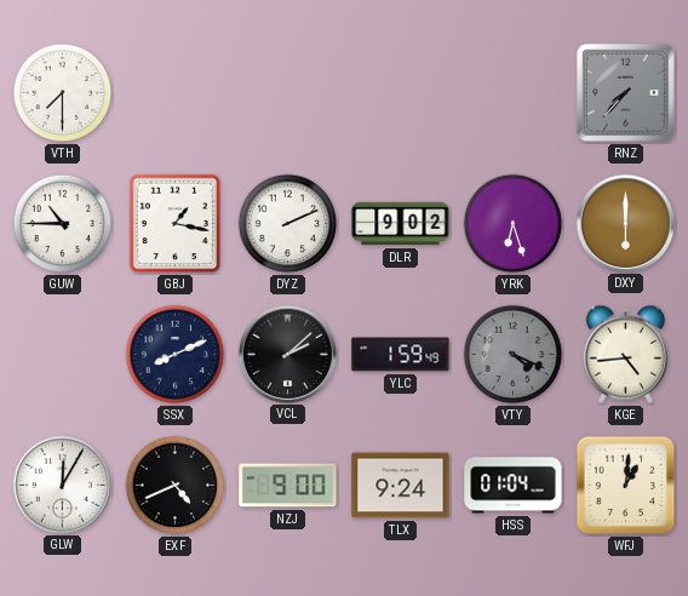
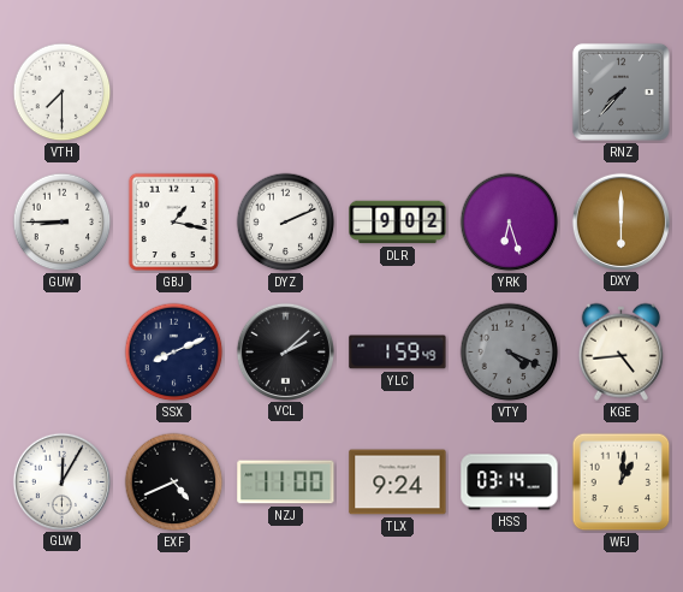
GUW: 10:45 -> 8:45
NZJ: 9:00 -> 11:00
HSS: 01:04 -> 03:14
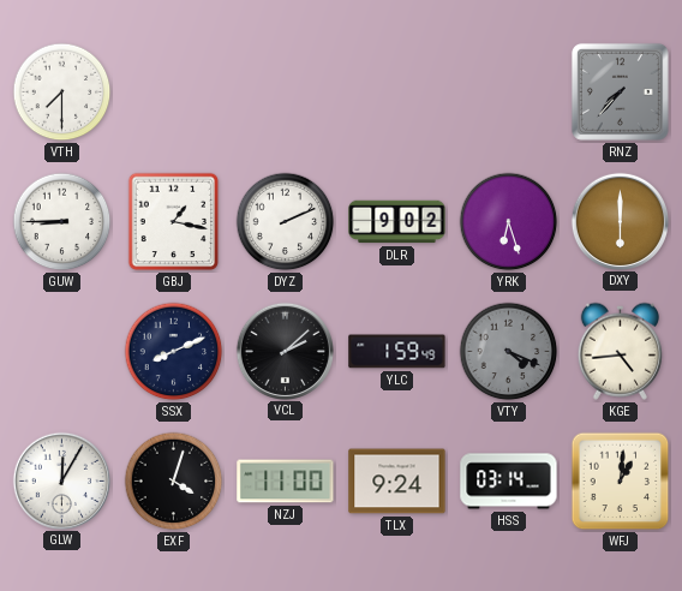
EXF: 4:41 -> 4:03
